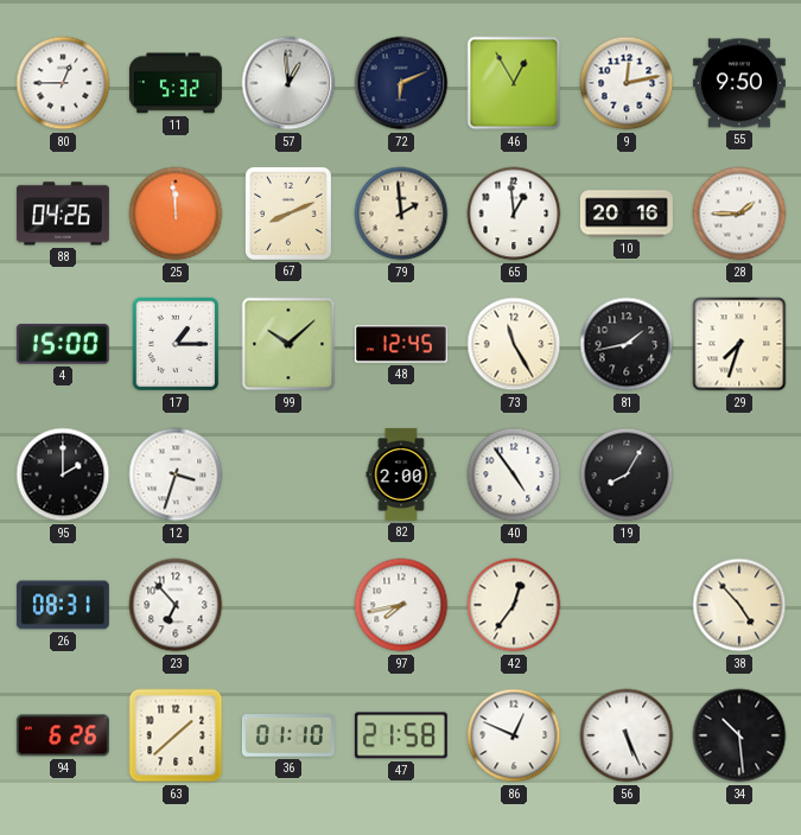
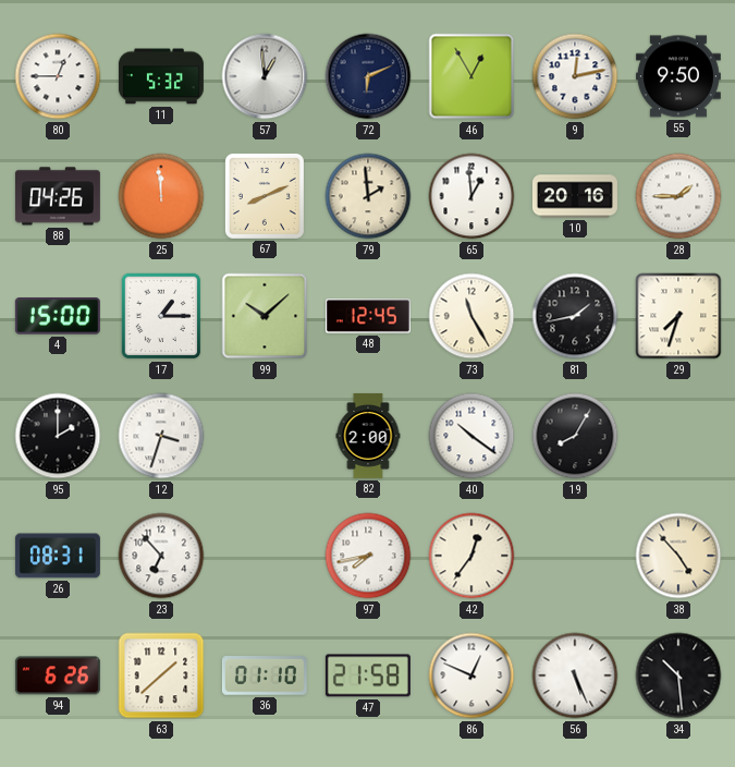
40: 4:54 -> 10:21
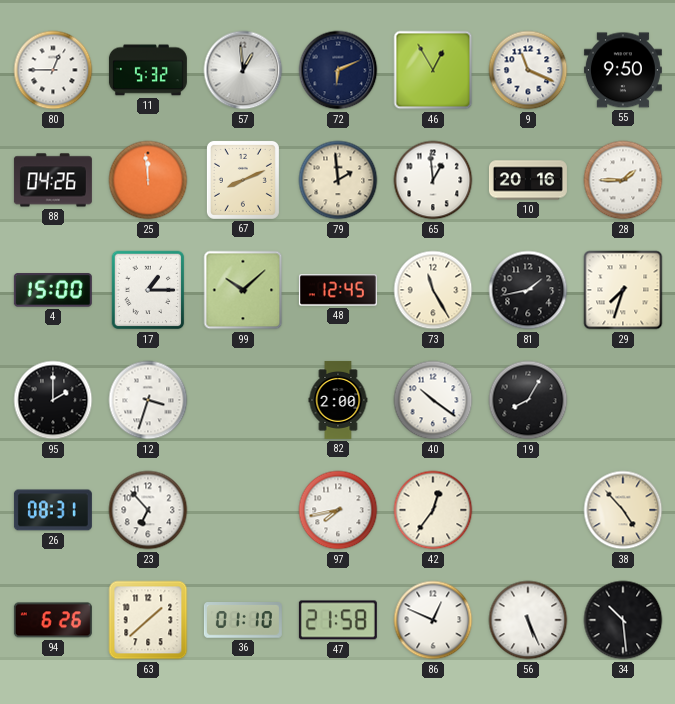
9: 12:13 -> 11:19
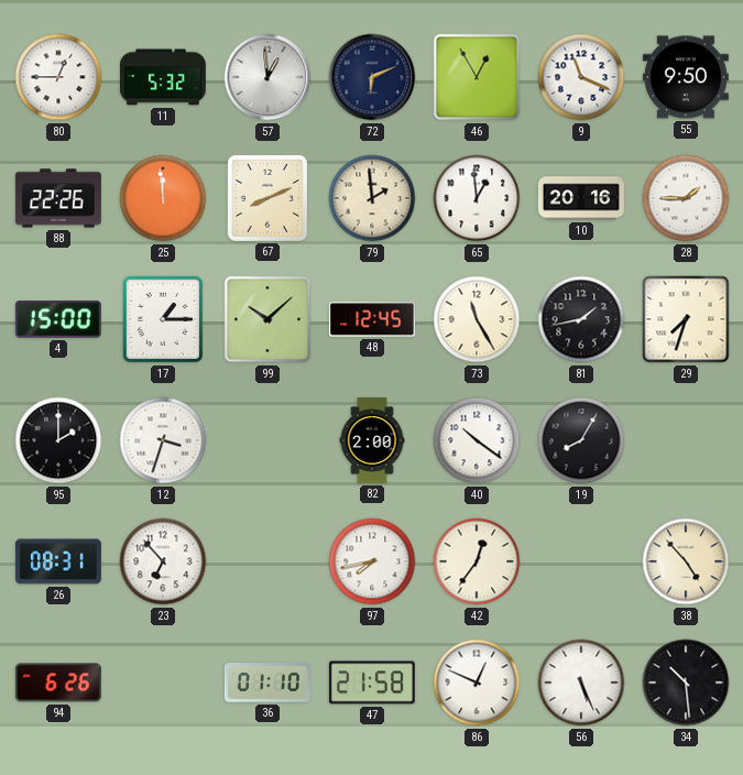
88: 04:26 -> 22:26
63: 1:38 -> none
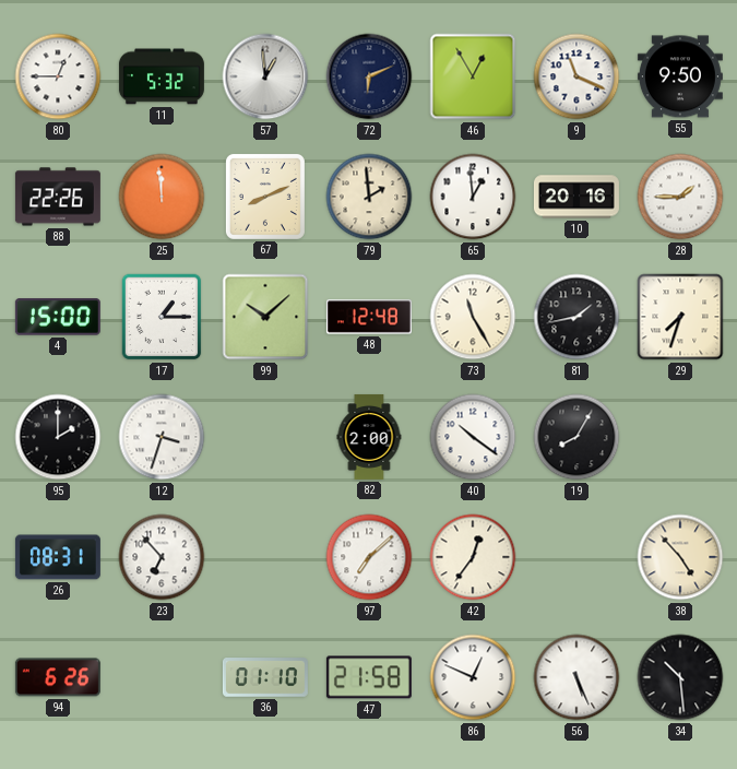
48: 12:45 -> 12:48
97: 7:43 -> 7:08
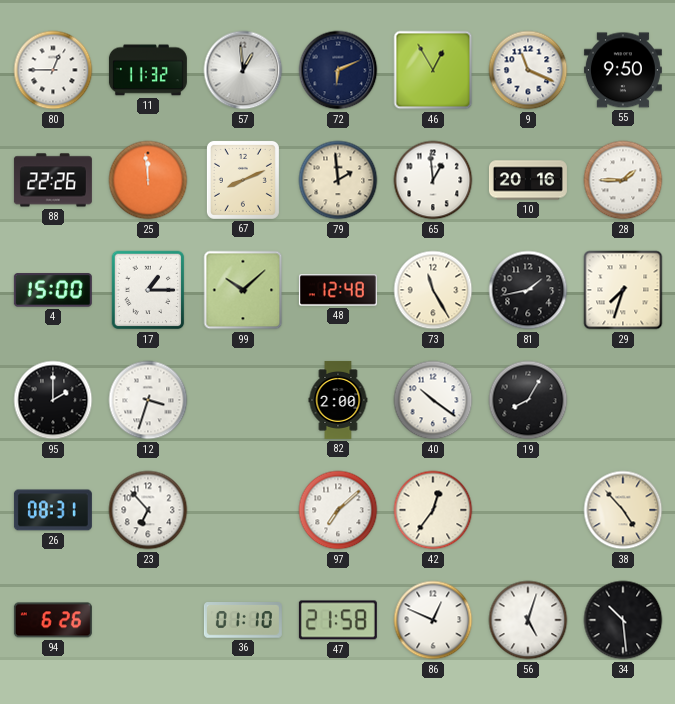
11: 5:32 -> 11:32
56: 5:26 -> 5:03
